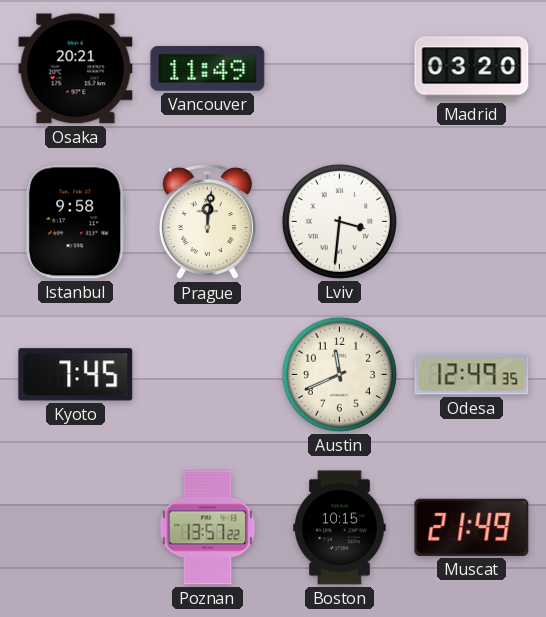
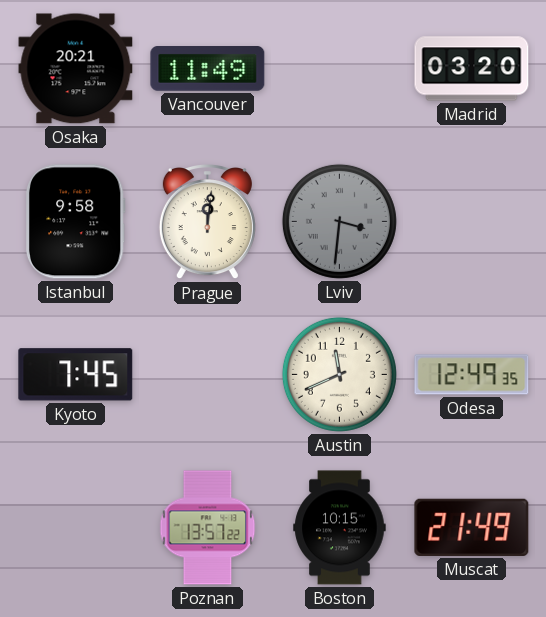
Lviv dial: white -> grey
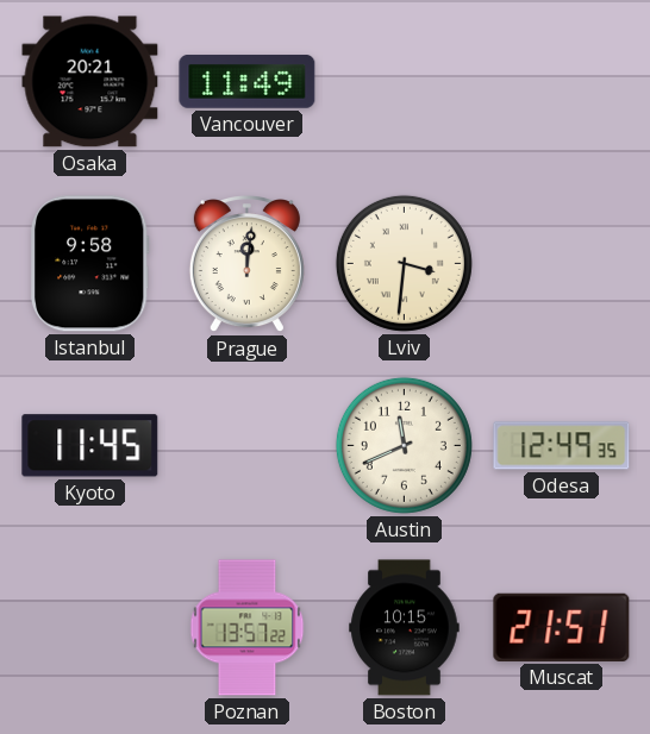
Madrid: 03:20 -> none
Lviv dial: grey -> cream
Kyoto: 7:45 -> 11:45
Muscat: 21:49 -> 21:51
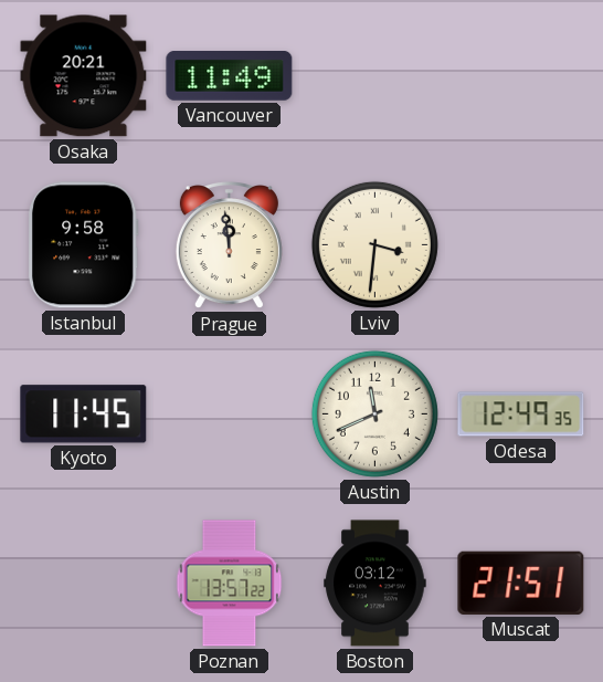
Prague: 12:01 -> 11:59
Boston: 10:15 -> 03:12
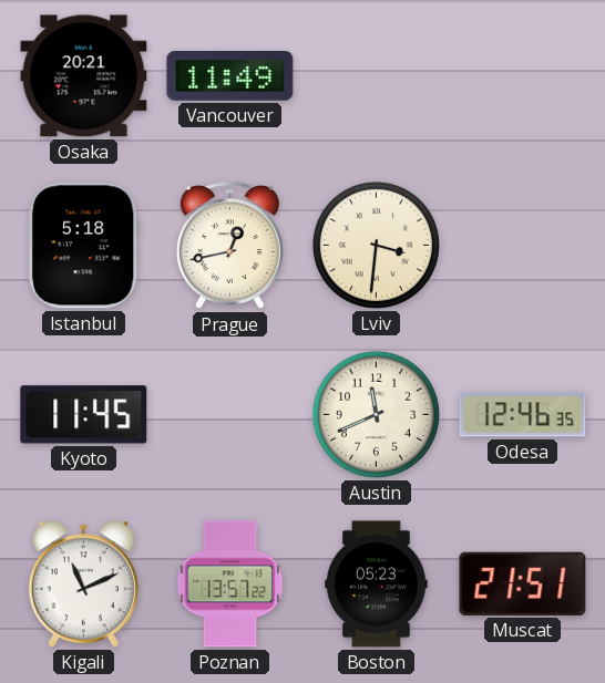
Istanbul: 9:58 -> 5:18
Prague: 11:59 -> 12:43
Odesa: 12:49 -> 12:46
Kigali: none -> 11:11
Boston: 03:12 -> 05:23
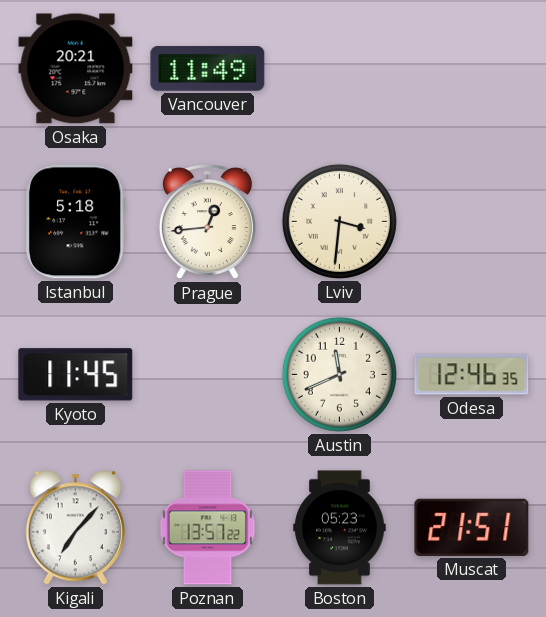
Prague: 12:43 -> 12:44
Kigali: 11:11 -> 7:07
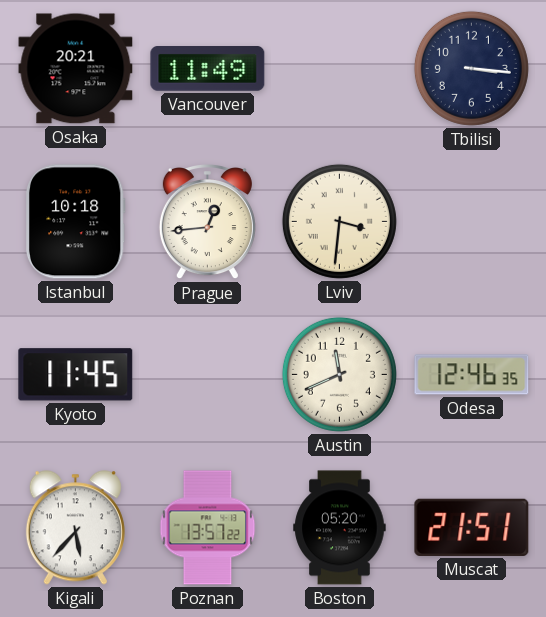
Tbilisi: none -> 3:16
Istanbul: 5:18 -> 10:18
Kigali: 7:07 -> 5:37
Boston: 05:23 -> 05:20
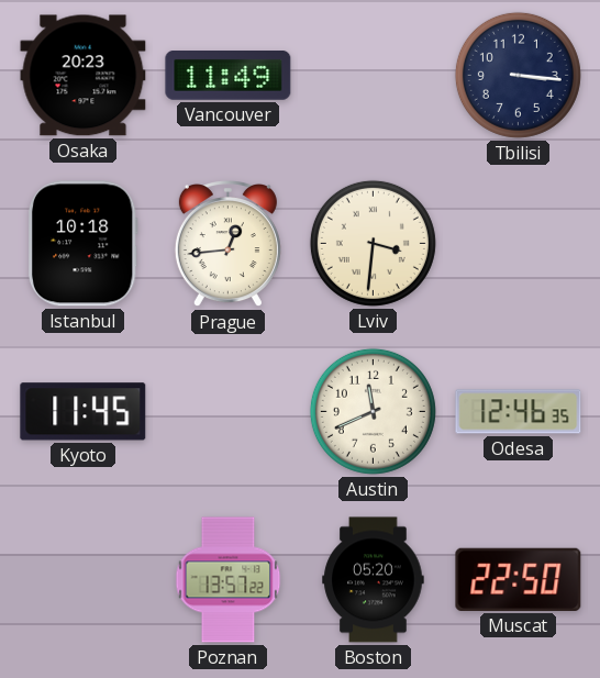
Osaka: 20:21 -> 20:23
Kigali: 5:37 -> none
Muscat: 21:51 -> 22:50
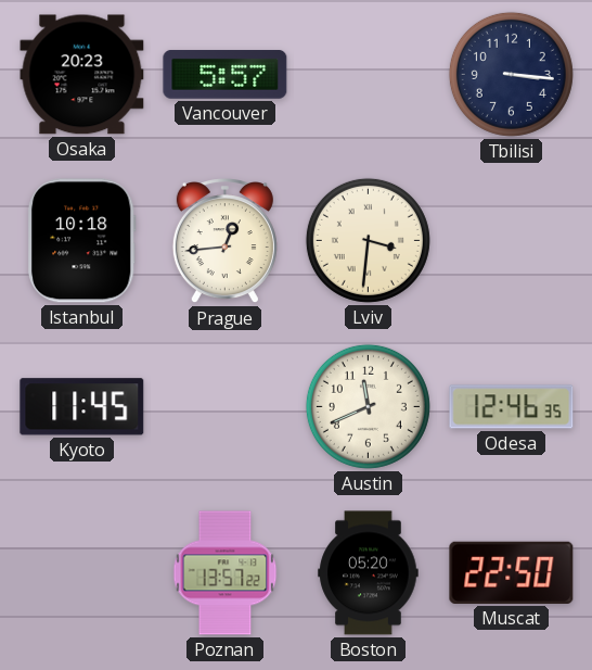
Vancouver: 11:49 -> 5:57
